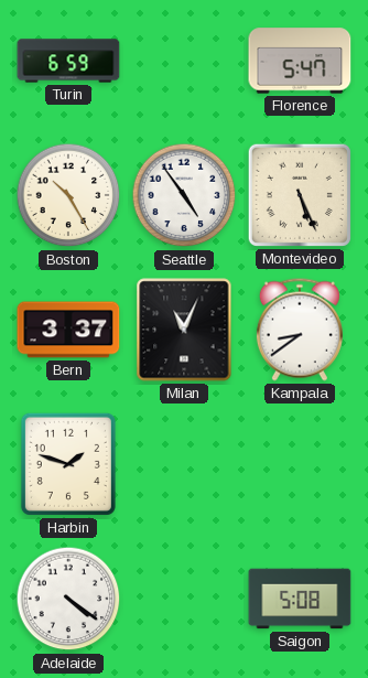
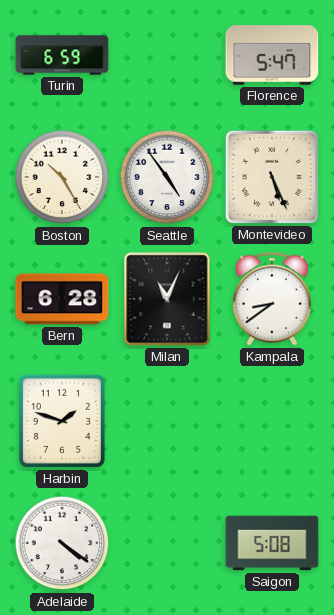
Bern: 3:37 -> 6:28
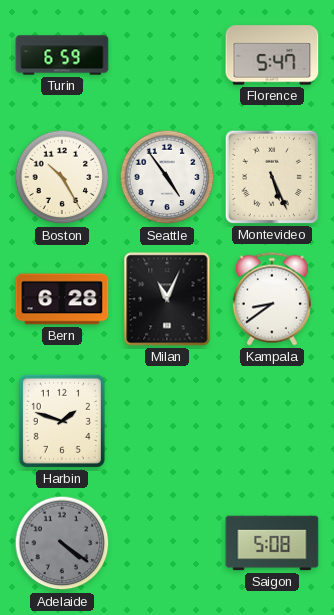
Adelaide dial: white -> grey
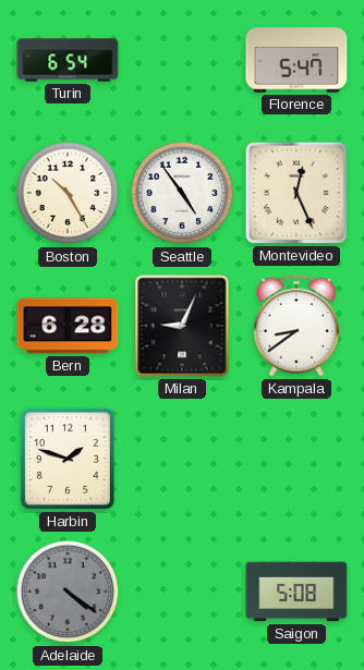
Turin: 6:59 -> 6:54
Montevideo: 5:26 -> 12:26
Milan: 11:04 -> 9:04
